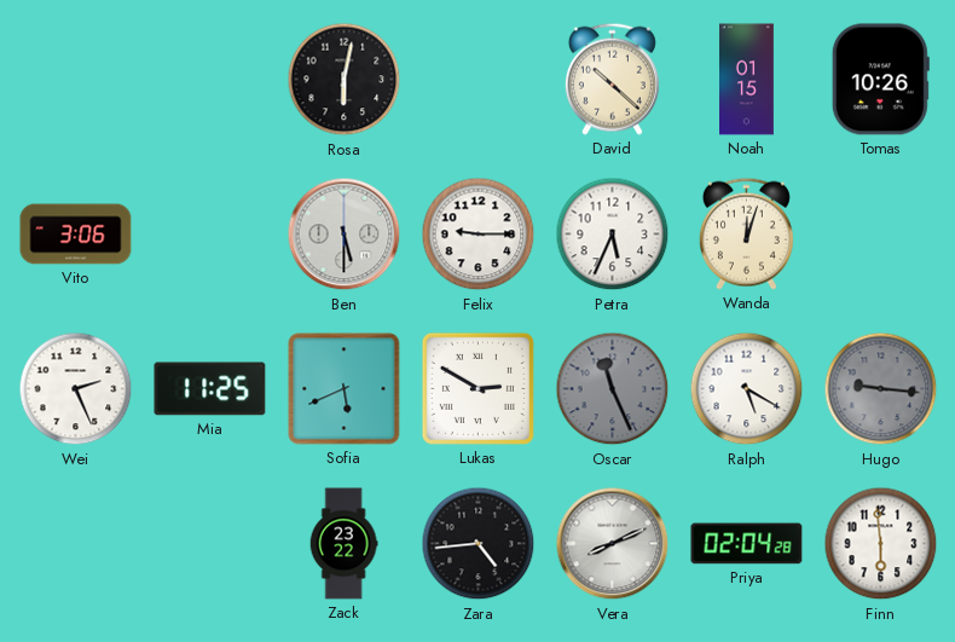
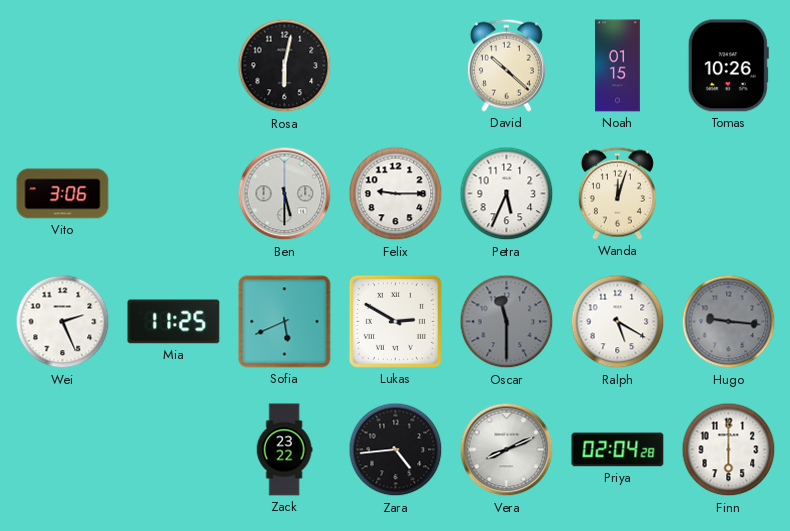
Oscar: 11:26 -> 11:30
Finn: 5:59 -> 6:00
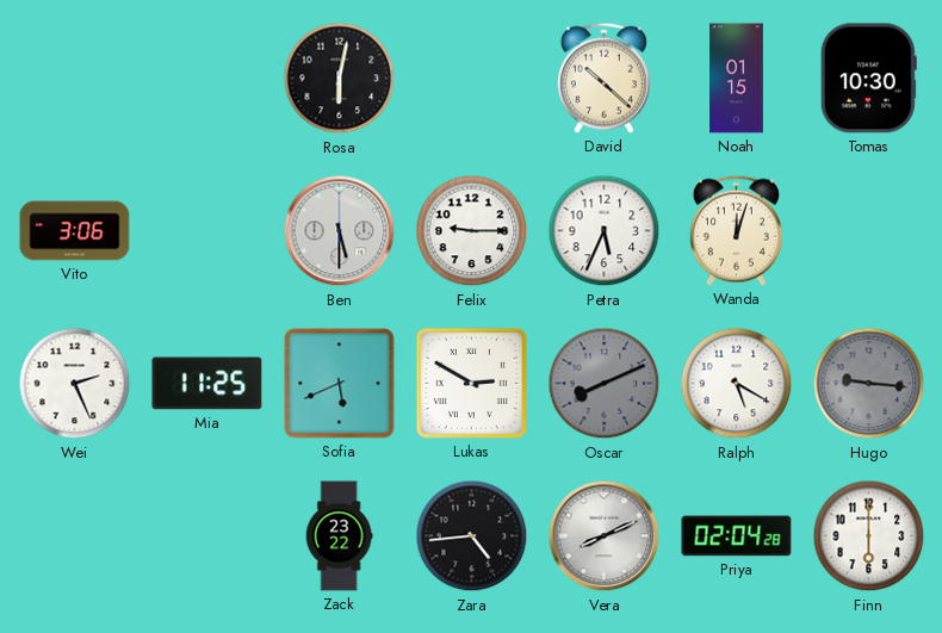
Tomas: 10:26 -> 10:30
Oscar: 11:30 -> 8:11
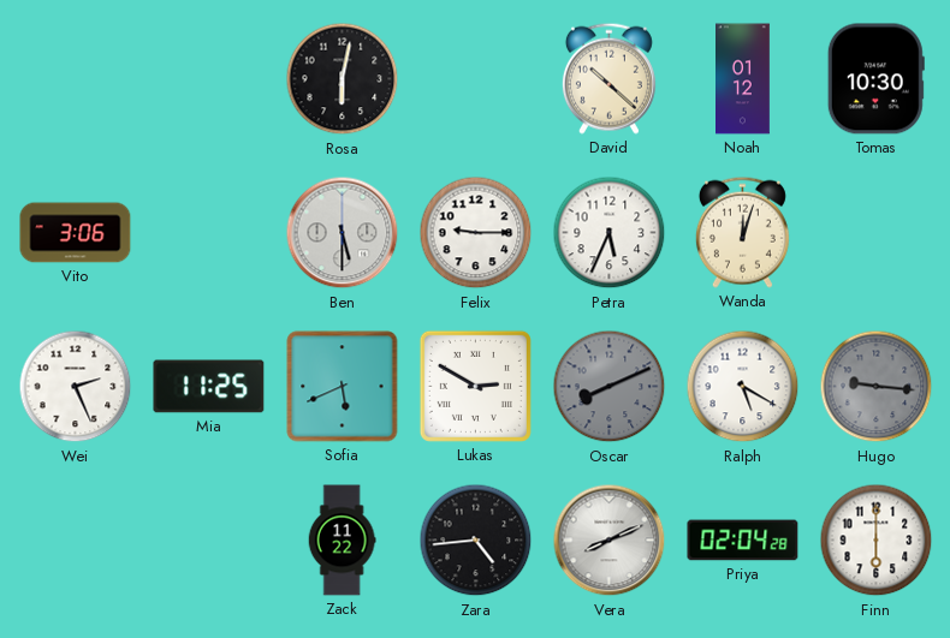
Noah: 01:15 -> 01:12
Zack: 23:22 -> 11:22
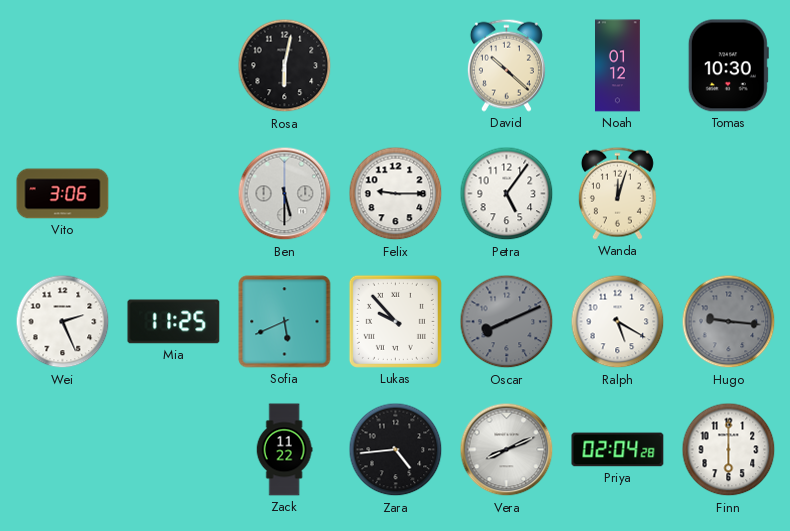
Petra: 5:34 -> 5:06
Lukas: 2:50 -> 9:53
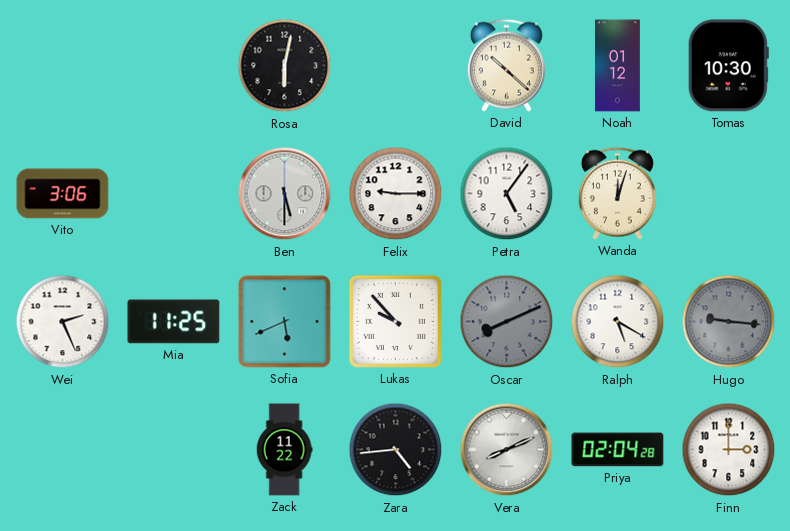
Finn: 6:00 -> 3:00
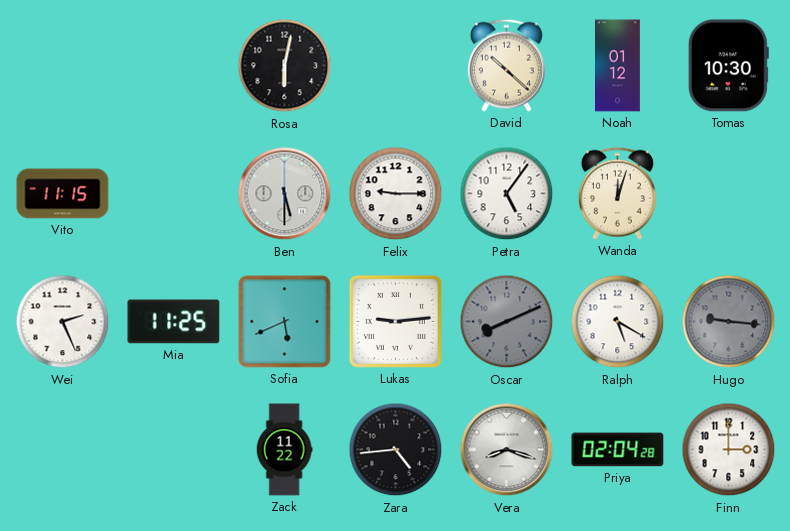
Vito: 3:06 -> 11:15
Lukas: 9:53 -> 9:14
Vera: 8:11 -> 8:18
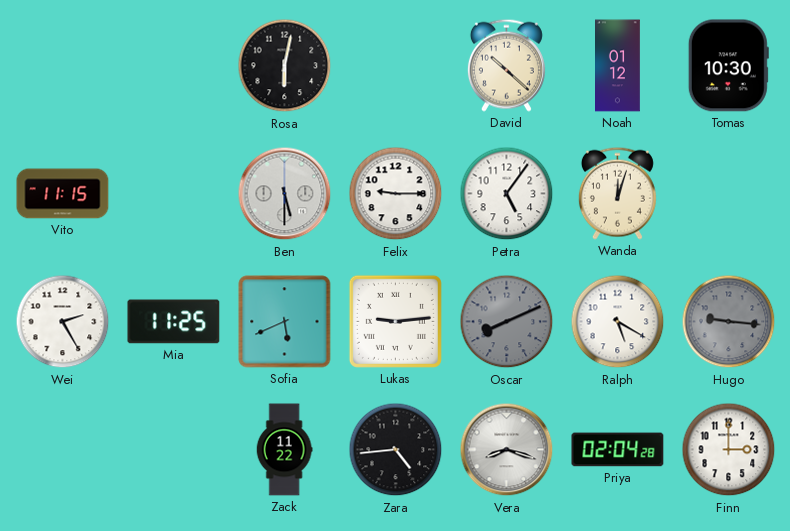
Wei: 2:26 -> 2:25
